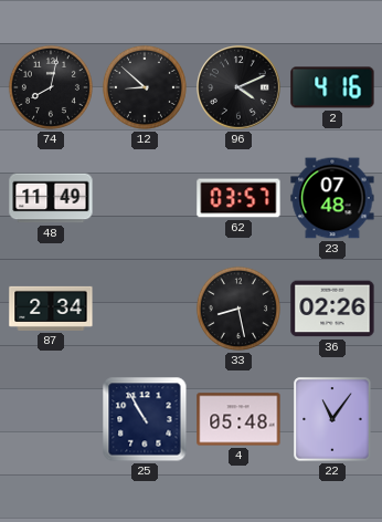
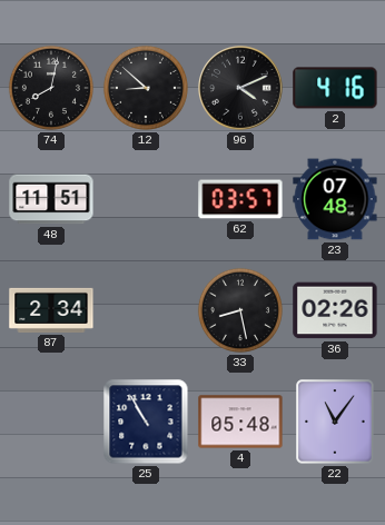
48: 11:49 -> 11:51
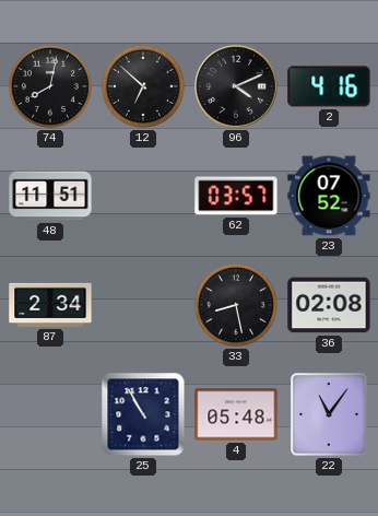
12: 8:52 -> 6:52
23: 07:48 -> 07:52
36: 02:26 -> 02:08
